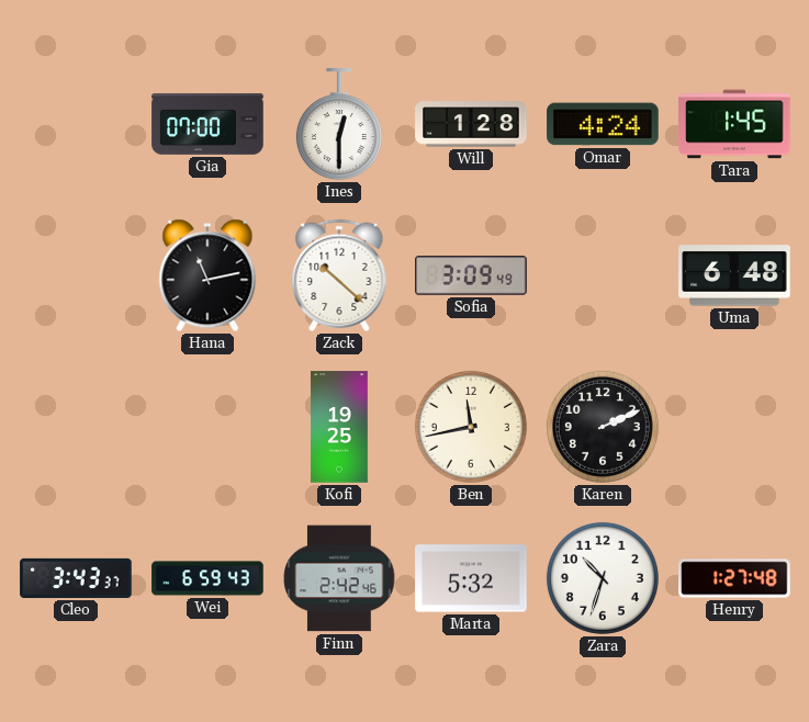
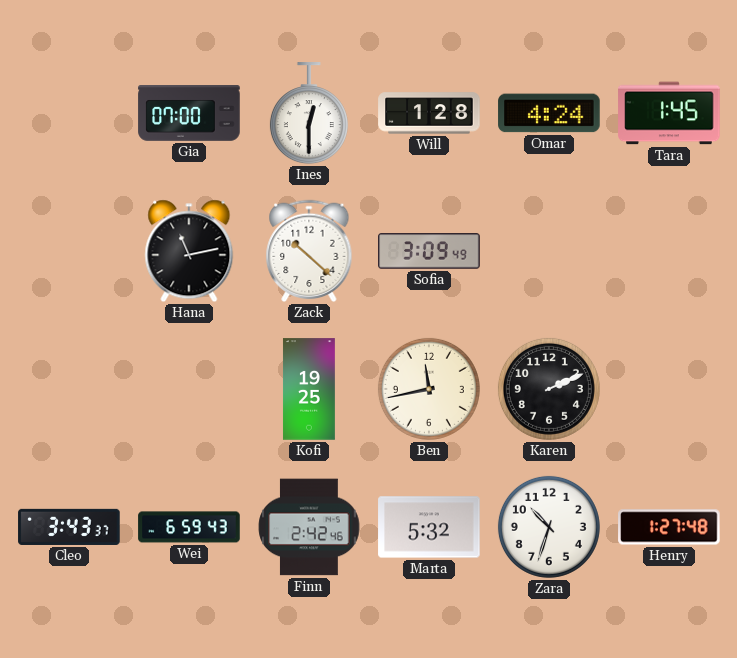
Uma: 6:48 -> none
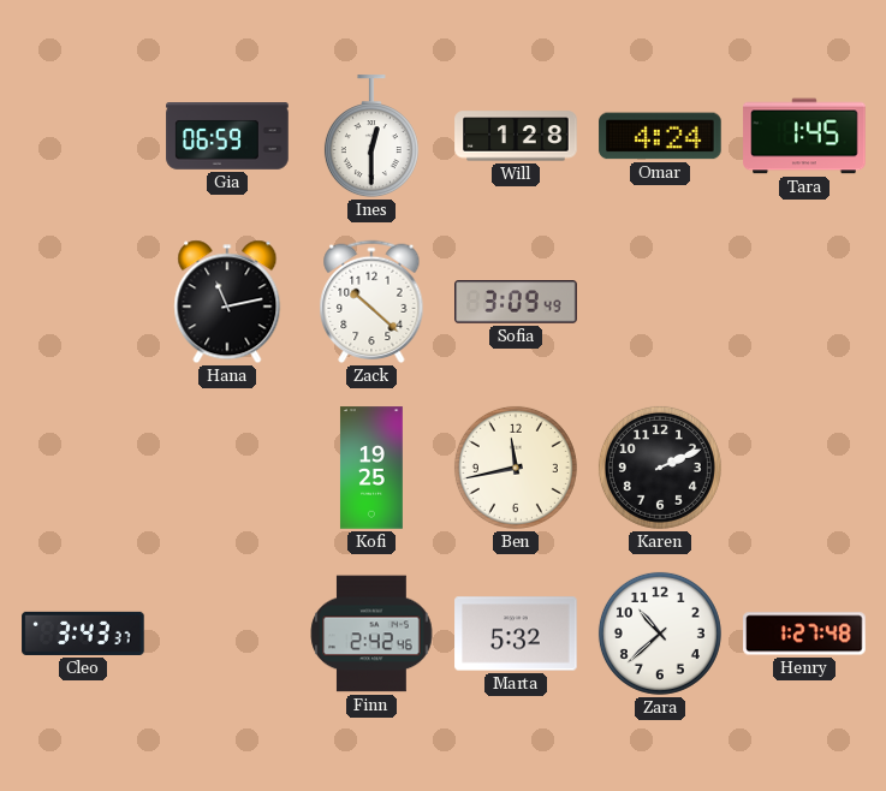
Gia: 07:00 -> 06:59
Wei: 6:59 -> none
Zara: 10:33 -> 10:38
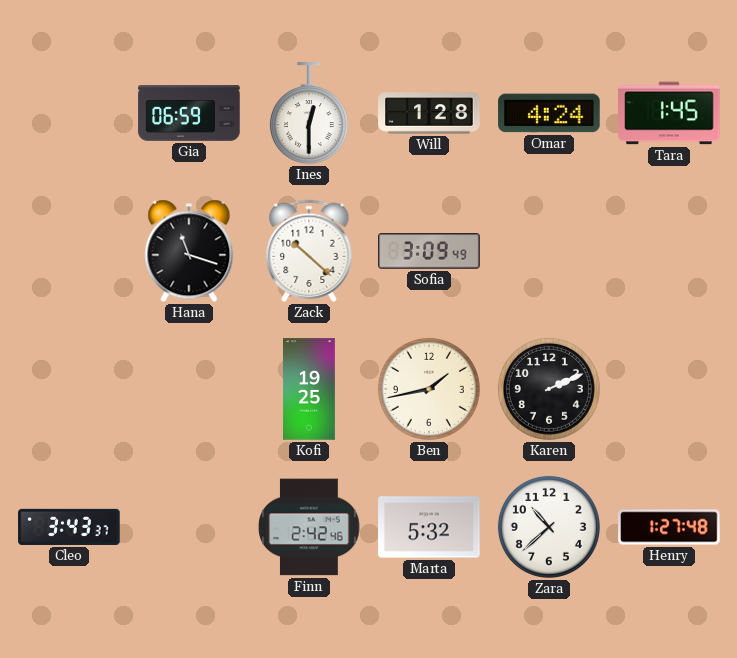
Hana: 11:13 -> 11:18
Ben: 11:43 -> 1:43
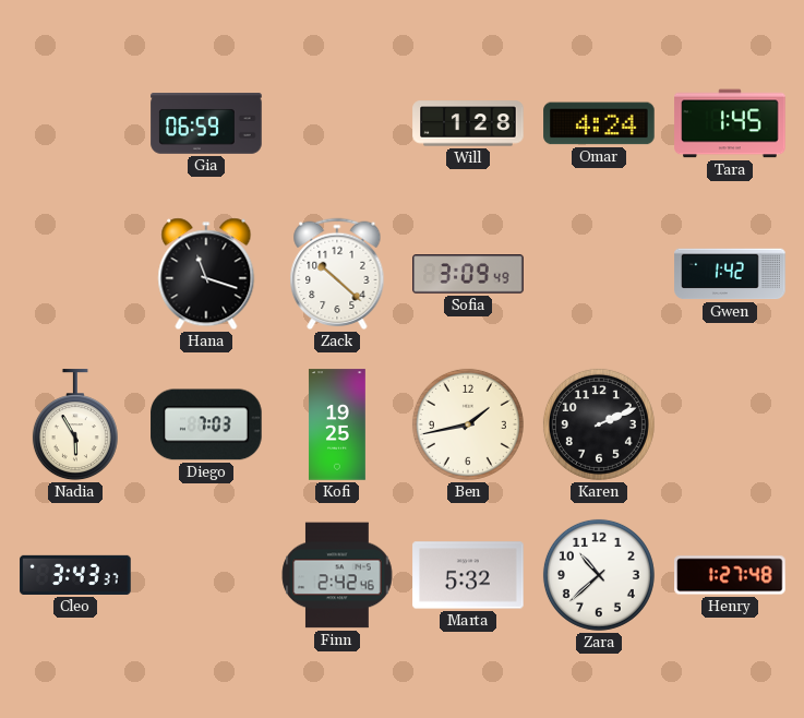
Ines: 12:30 -> none
Gwen: none -> 1:42
Nadia: none -> 5:55
Diego: none -> 7:03
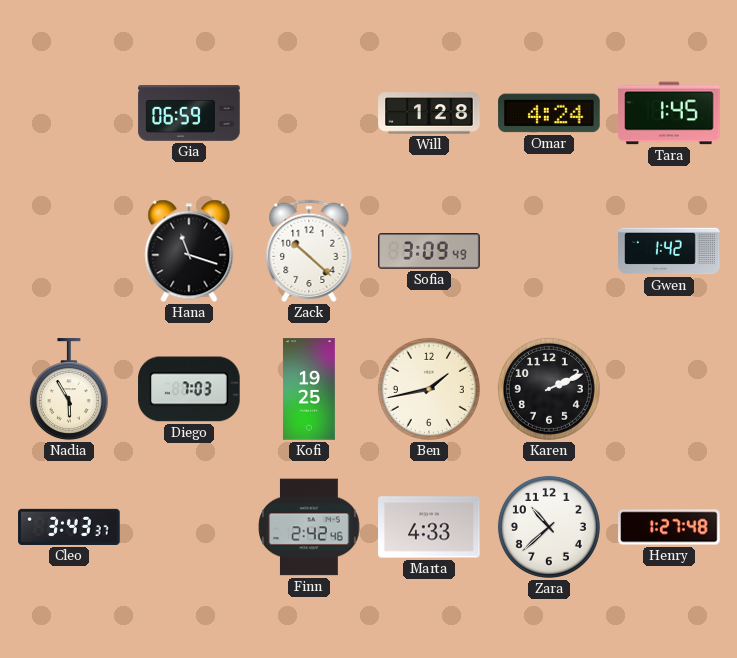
Marta: 5:32 -> 4:33
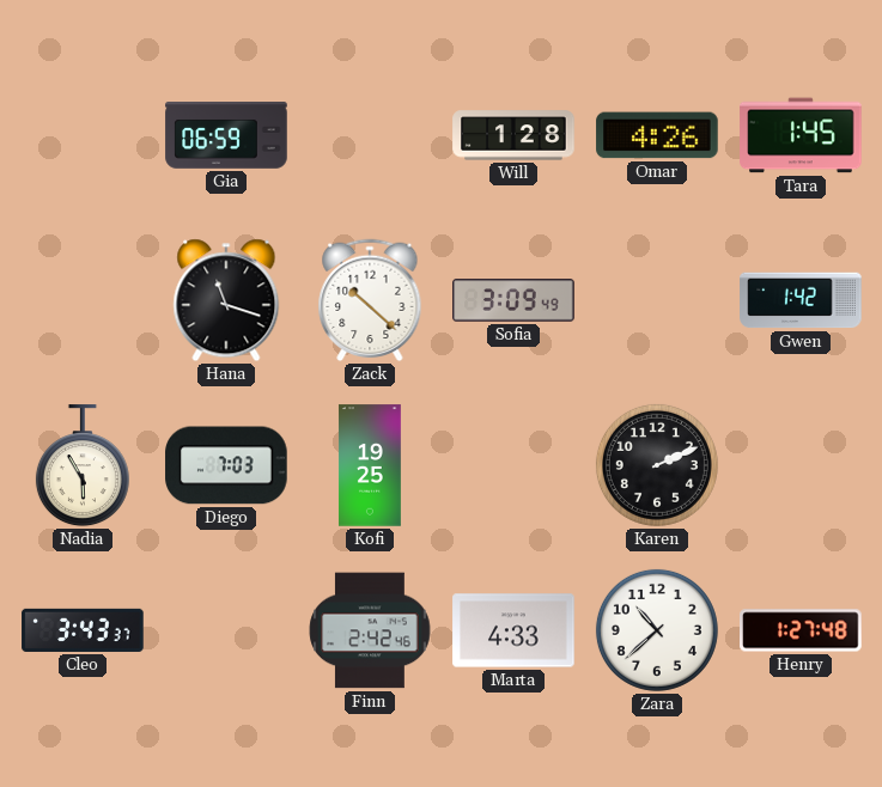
Omar: 4:24 -> 4:26
Ben: 1:43 -> none
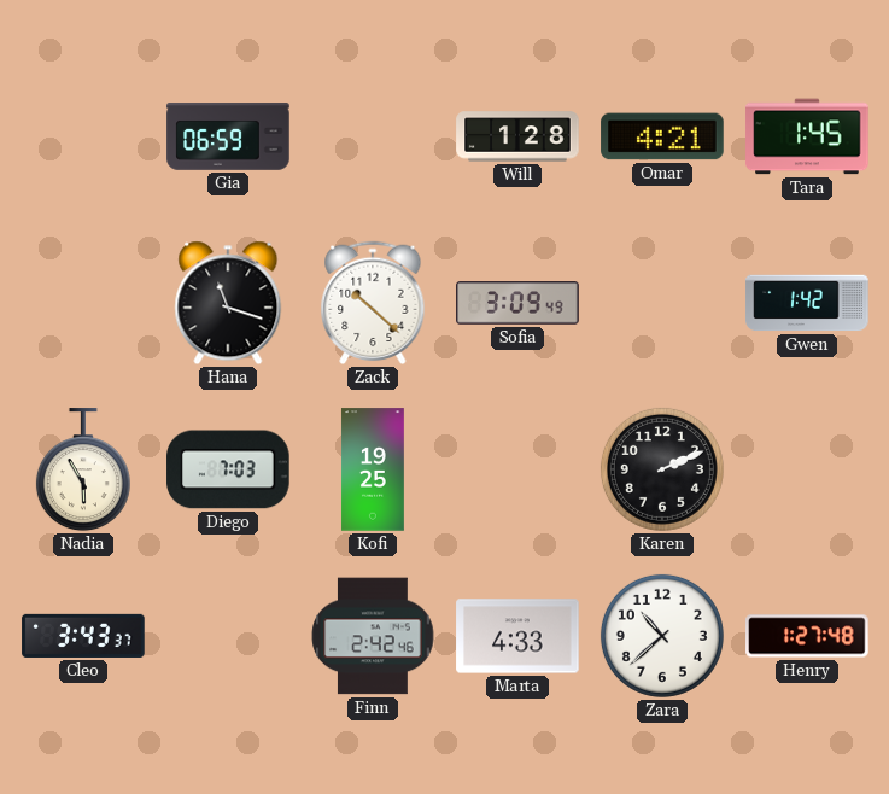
Omar: 4:26 -> 4:21
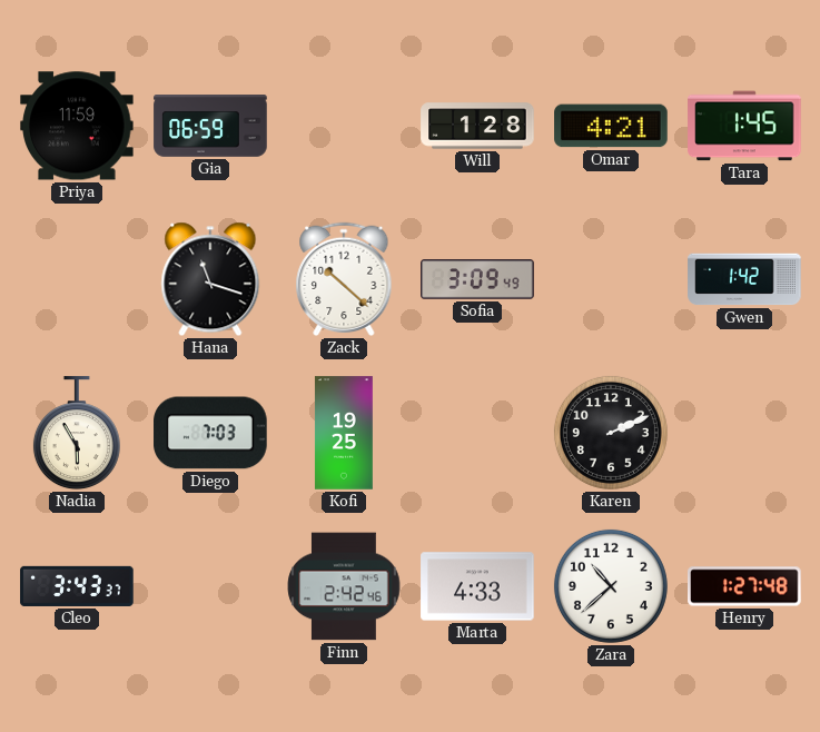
Priya: none -> 11:59
